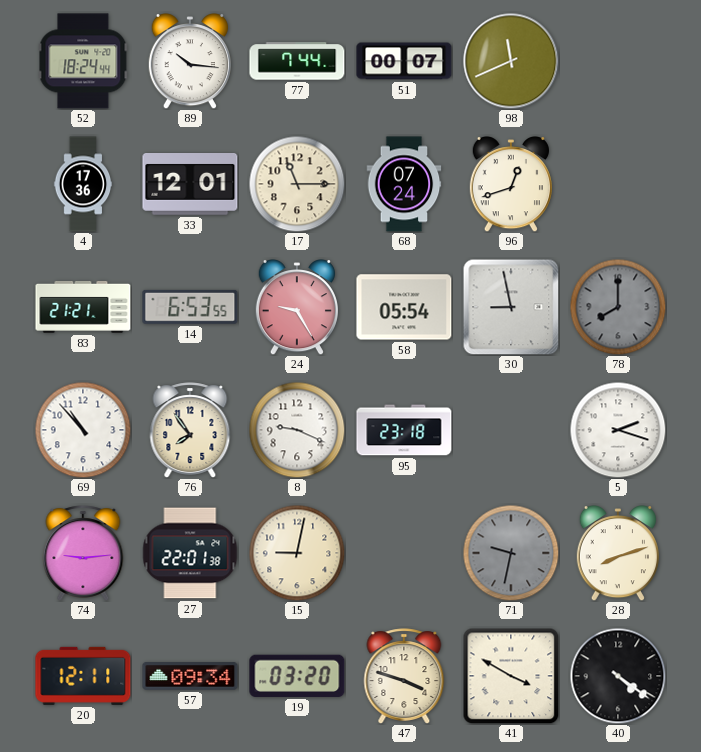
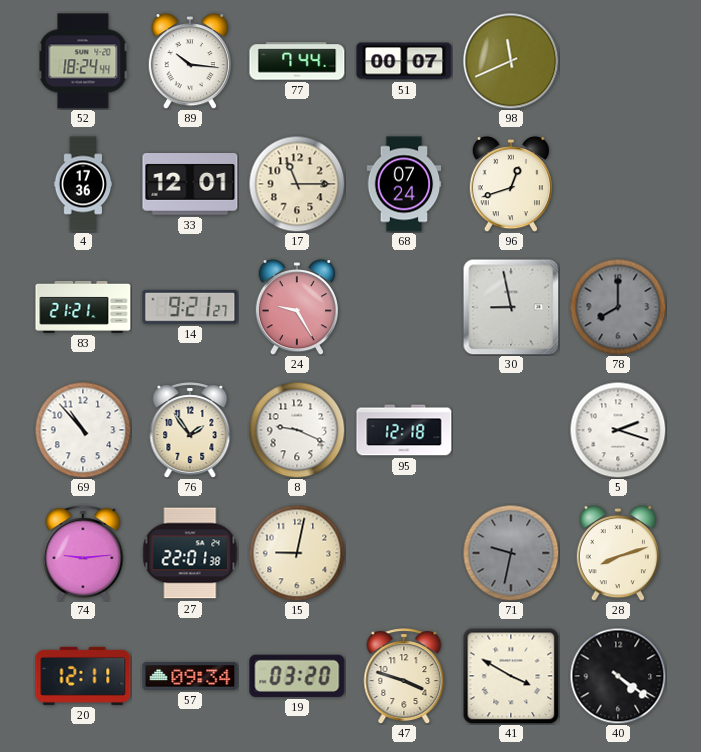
14: 6:53 -> 9:21
58: 05:54 -> none
76: 7:54 -> 1:54
95: 23:18 -> 12:18
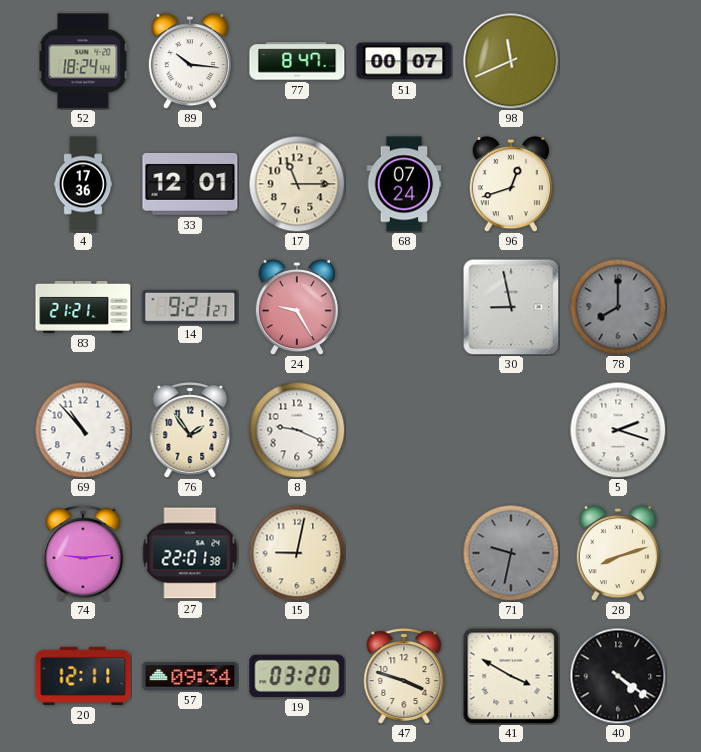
77: 7:44 -> 8:47
95: 12:18 -> none
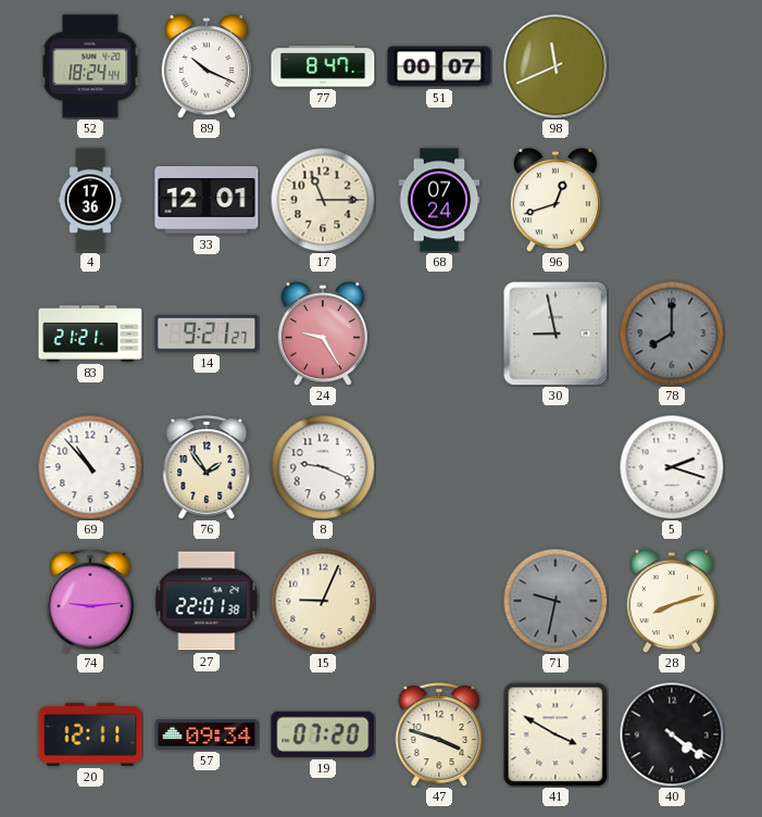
89: 10:16 -> 10:19
15: 9:02 -> 9:04
19: 03:20 -> 07:20
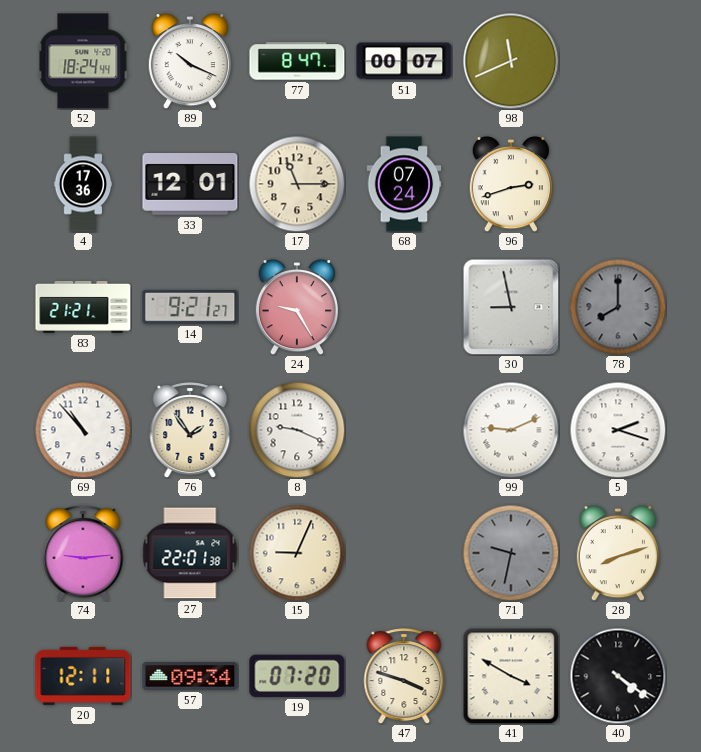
96: 12:42 -> 2:42
99: none -> 9:11
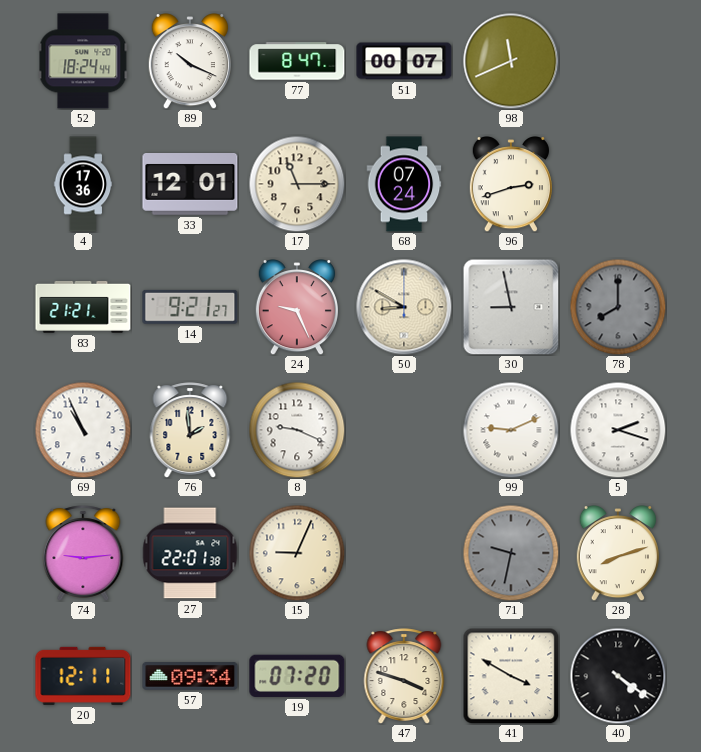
24: 9:25 -> 9:26
50: none -> 8:50
69: 10:53 -> 10:56
76: 1:54 -> 1:59
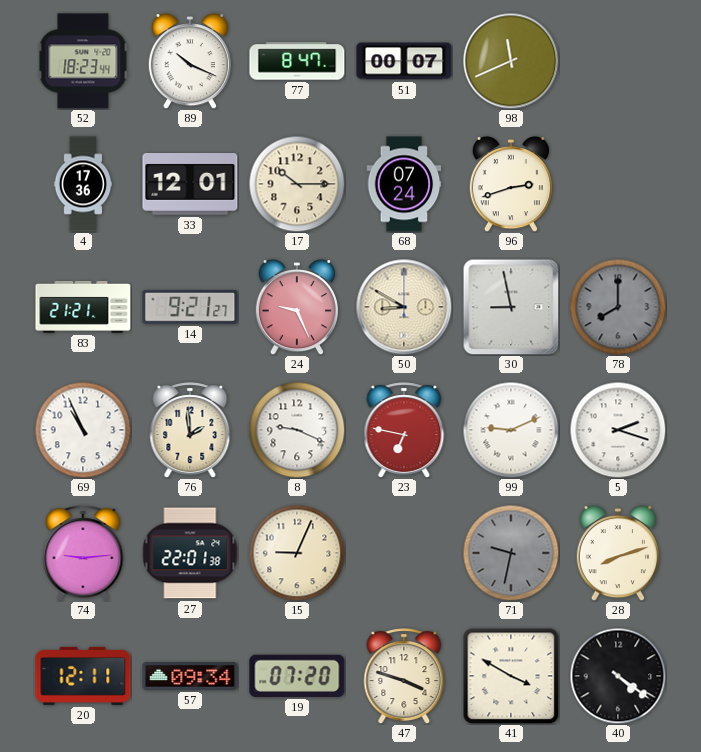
52: 18:24 -> 18:23
17: 11:15 -> 10:15
23: none -> 6:47
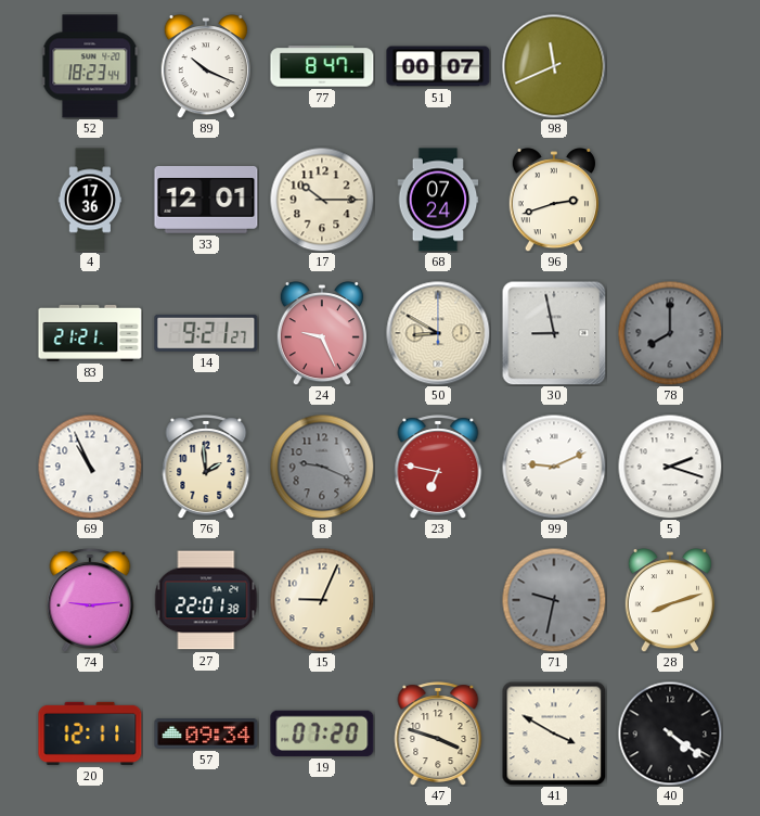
8 dial: white -> grey
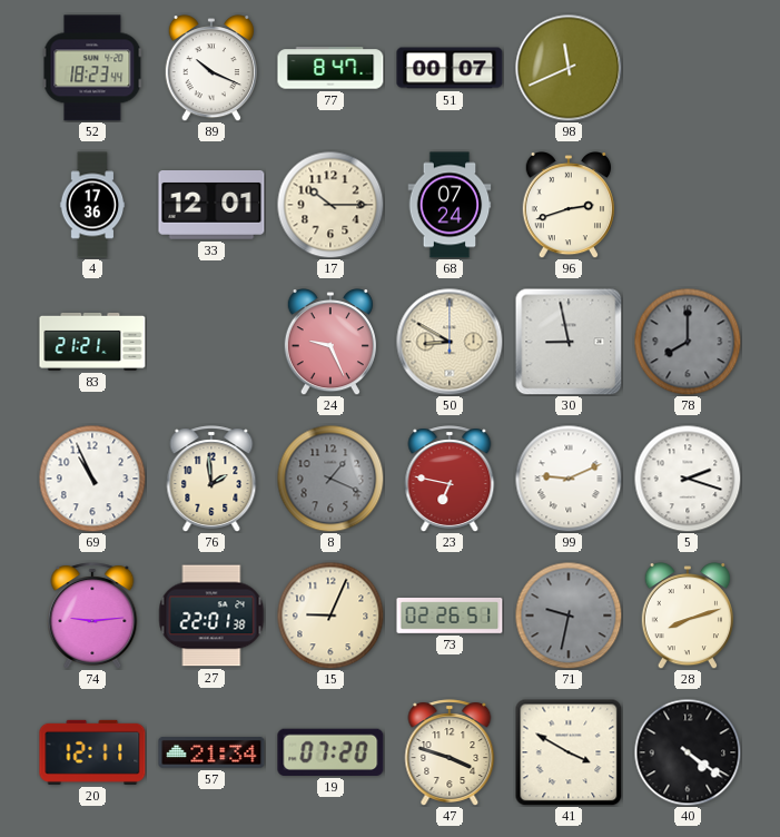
14: 9:21 -> none
8: 9:19 -> 1:19
73: none -> 02:26
57: 09:34 -> 21:34
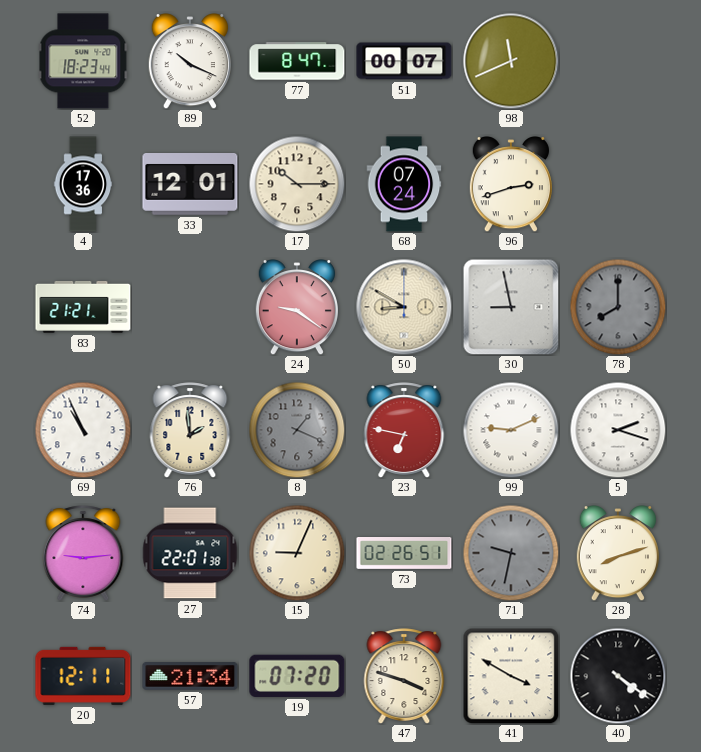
24: 9:26 -> 9:21
